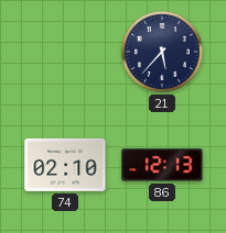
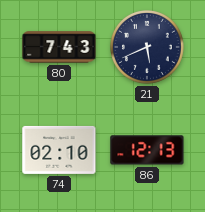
80: none -> 7:43
21: 5:37 -> 5:41
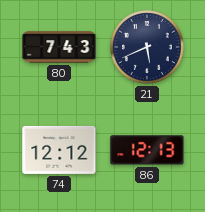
74: 02:10 -> 12:12
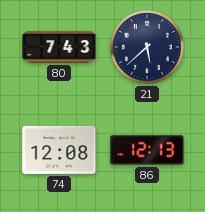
21: 5:41 -> 5:38
74: 12:12 -> 12:08
